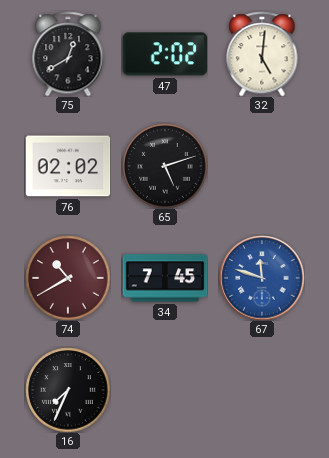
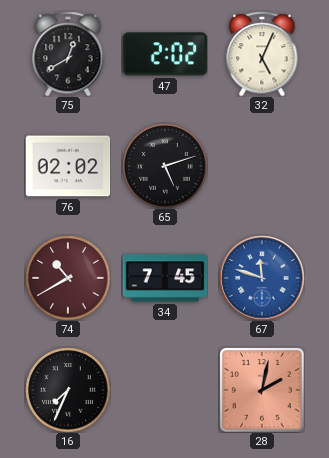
32: 5:01 -> 5:04
28: none -> 2:02
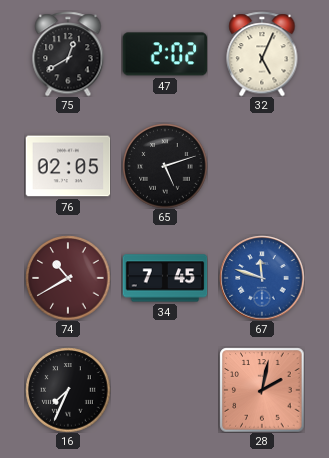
76: 02:02 -> 02:05
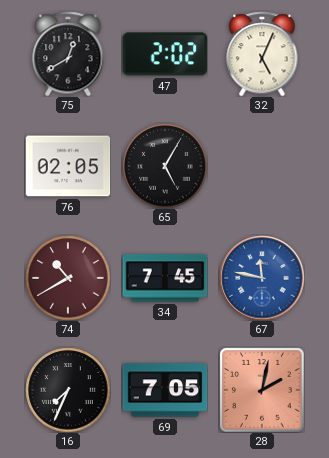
65: 5:12 -> 5:05
67: 11:48 -> 11:47
69: none -> 7:05
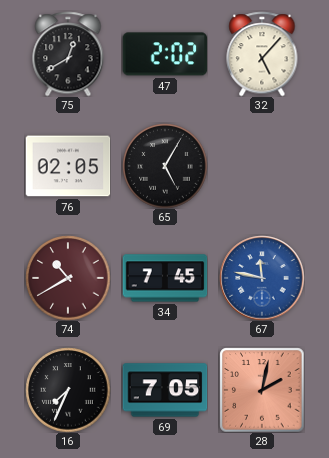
32: 5:04 -> 5:07
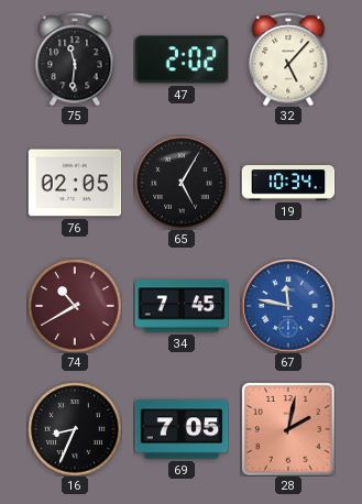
75: 12:40 -> 11:31
19: none -> 10:34
16: 7:34 -> 8:34
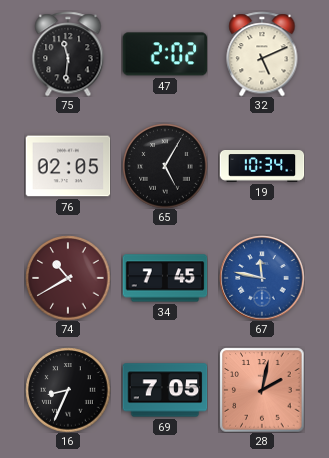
32: 5:07 -> 5:11
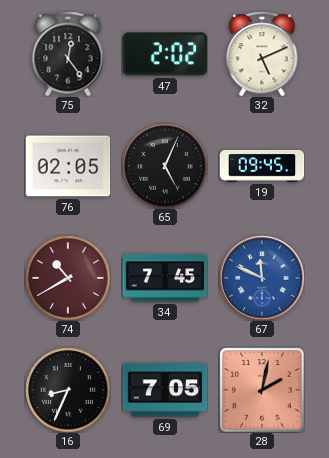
75: 11:31 -> 12:24
65: 5:05 -> 5:04
19: 10:34 -> 09:45
67: 11:47 -> 11:49
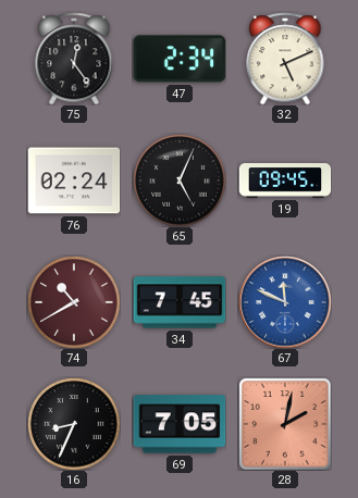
47: 2:02 -> 2:34
76: 02:05 -> 02:24
